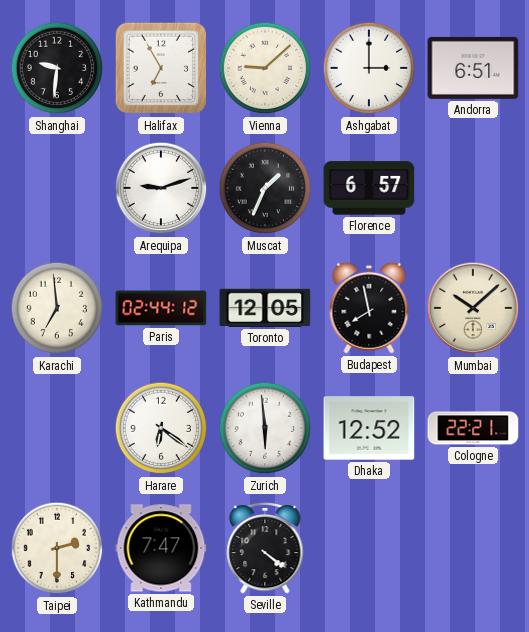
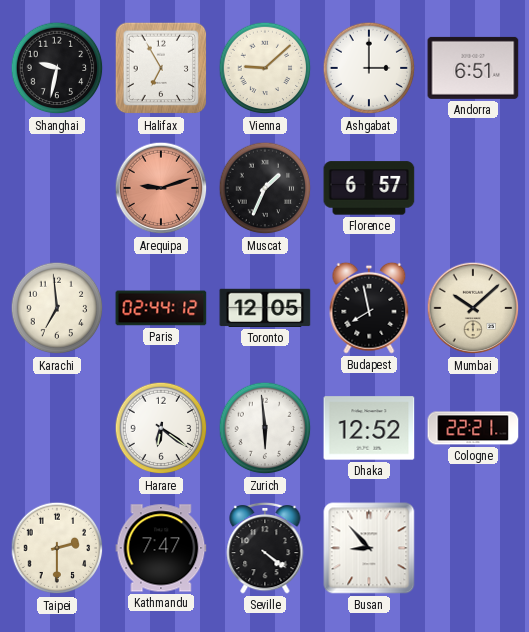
Shanghai: 9:31 -> 9:32
Arequipa dial: white -> salmon
Busan: none -> 8:53
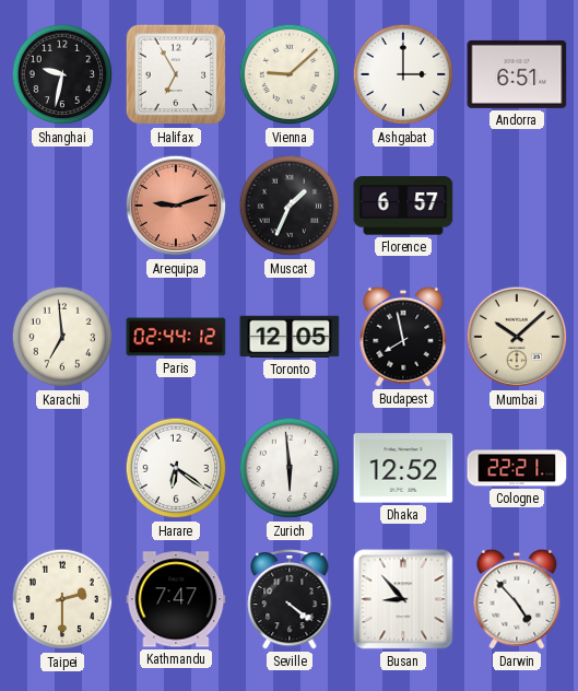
Darwin: none -> 4:53
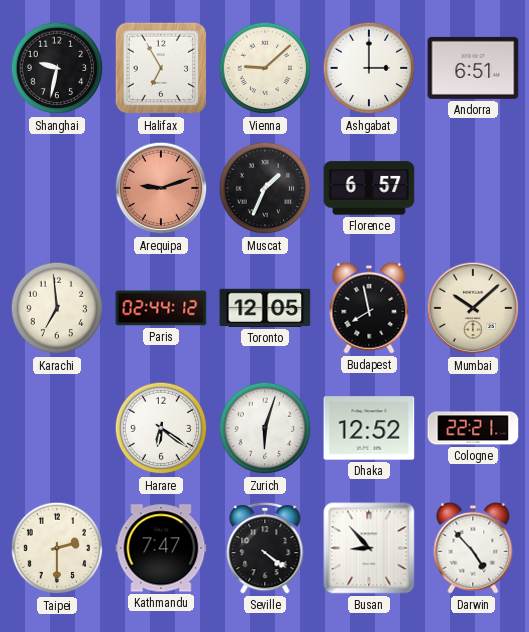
Zurich: 5:59 -> 6:03
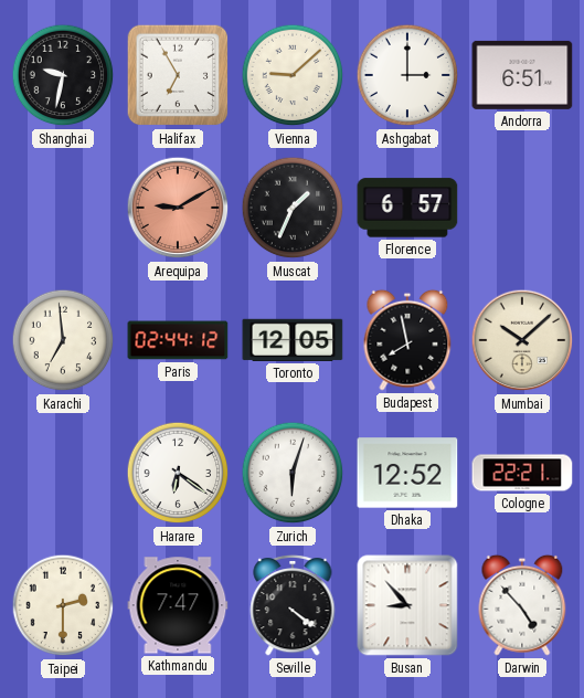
Arequipa: 9:12 -> 9:10
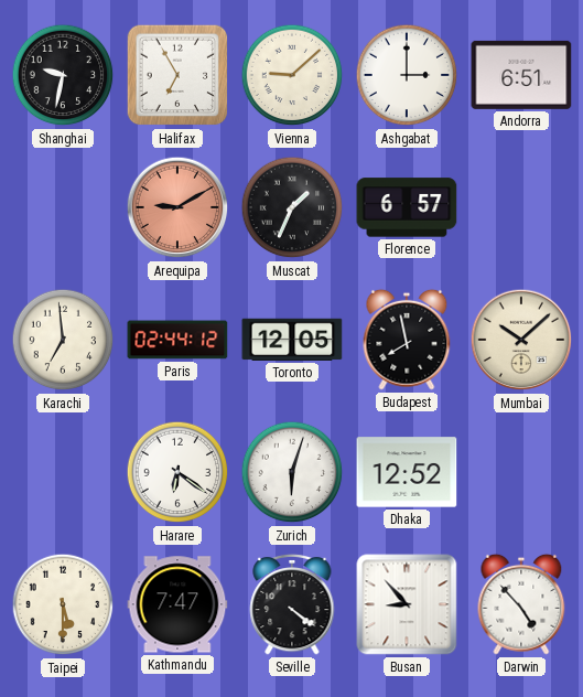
Cologne: 22:21 -> none
Taipei: 2:30 -> 5:30
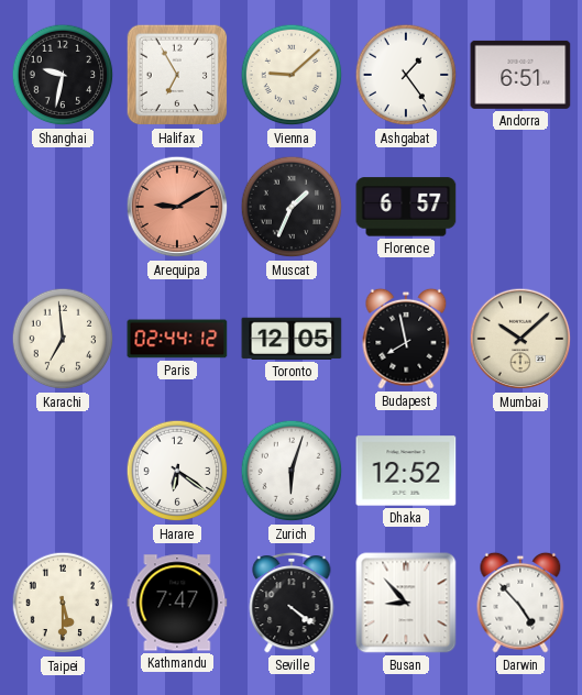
Ashgabat: 3:00 -> 1:24
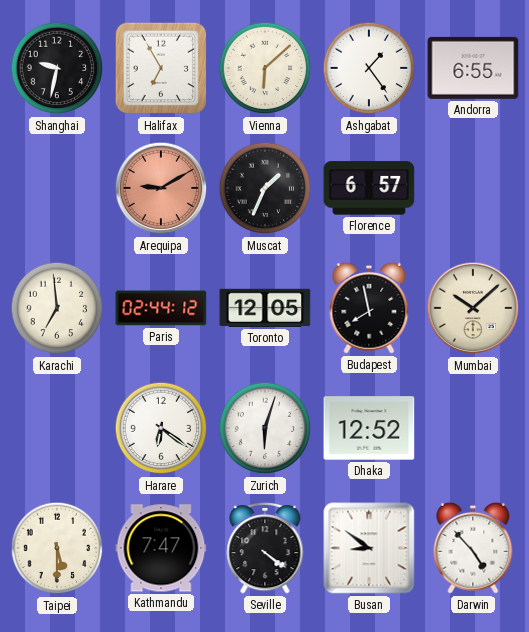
Vienna: 9:08 -> 6:08
Andorra: 6:51 -> 6:55
Busan: 8:53 -> 8:51
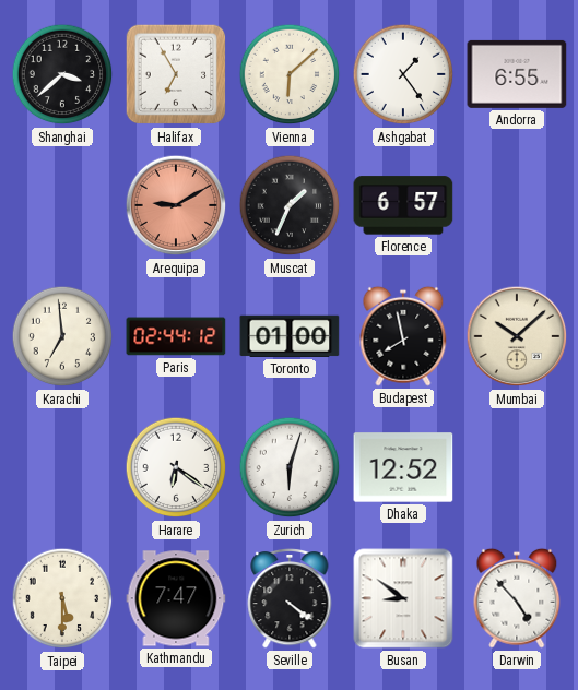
Shanghai: 9:32 -> 3:38
Toronto: 12:05 -> 01:00
